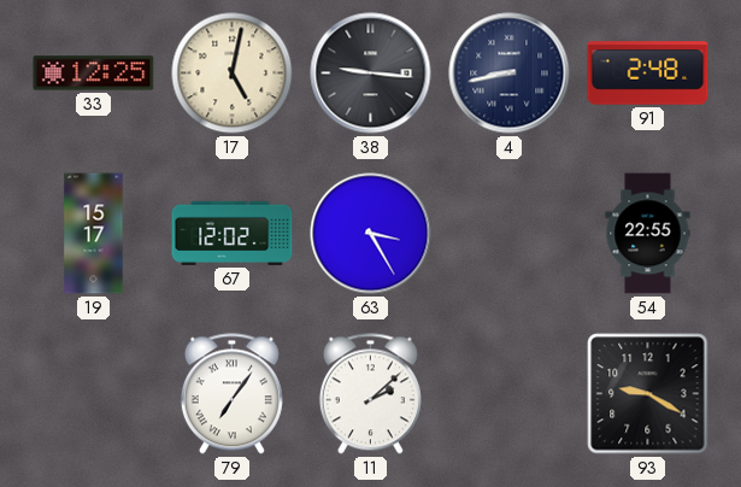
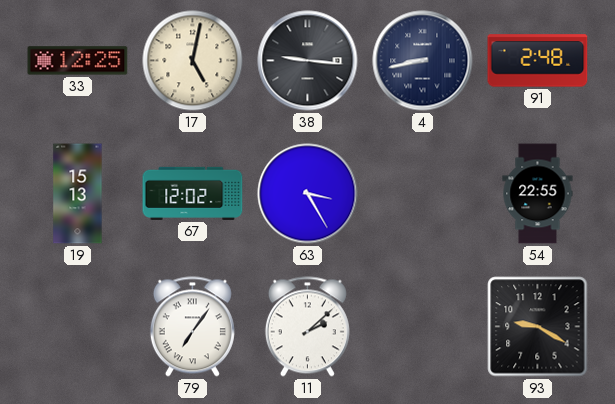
19: 15:17 -> 15:13
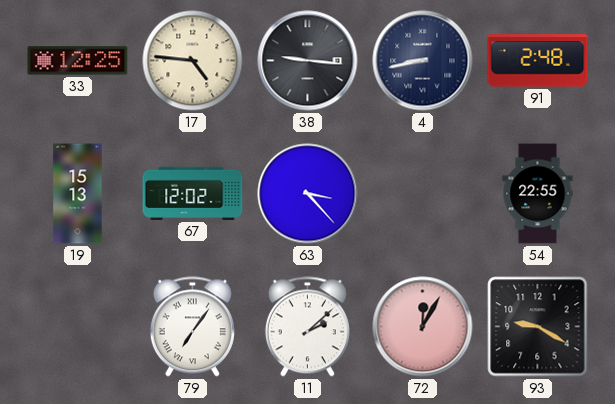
17: 5:02 -> 4:46
63: 3:25 -> 3:23
72: none -> 12:05
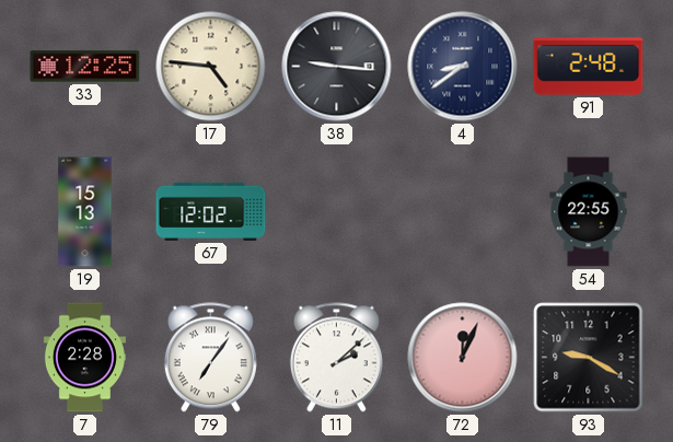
4: 8:43 -> 8:39
63: 3:23 -> none
7: none -> 2:28
72: 12:05 -> 12:04
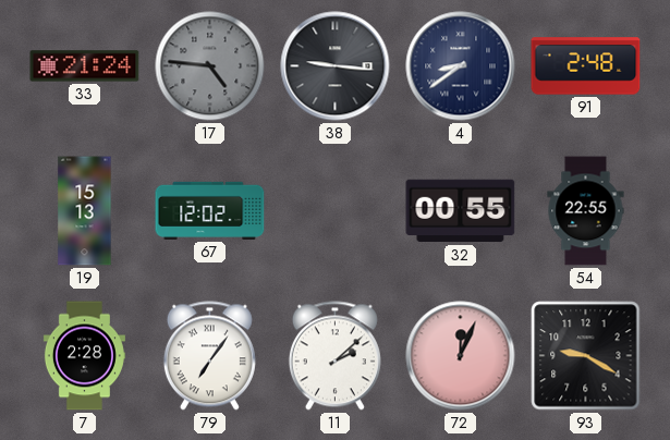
33: 12:25 -> 21:24
17 dial: cream -> grey
32: none -> 00:55
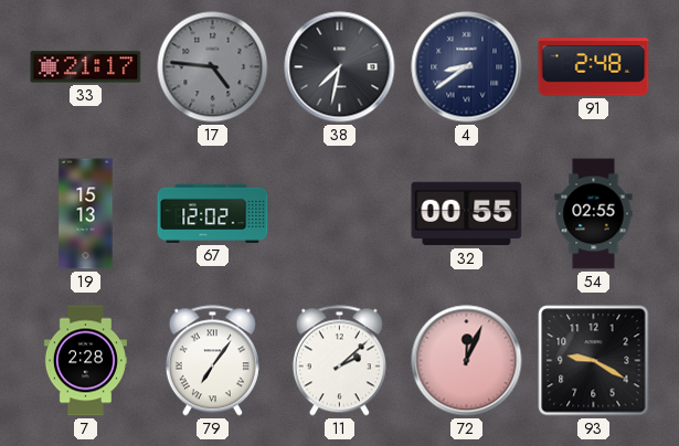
33: 21:24 -> 21:17
38: 9:16 -> 7:32
54: 22:55 -> 02:55
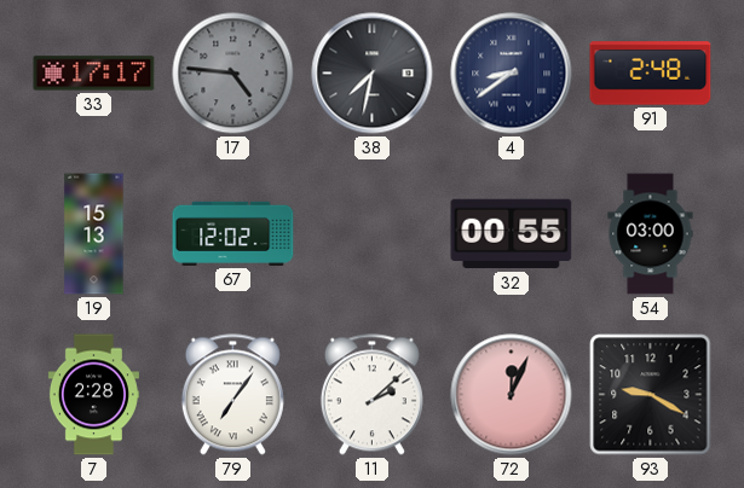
33: 21:17 -> 17:17
54: 02:55 -> 03:00
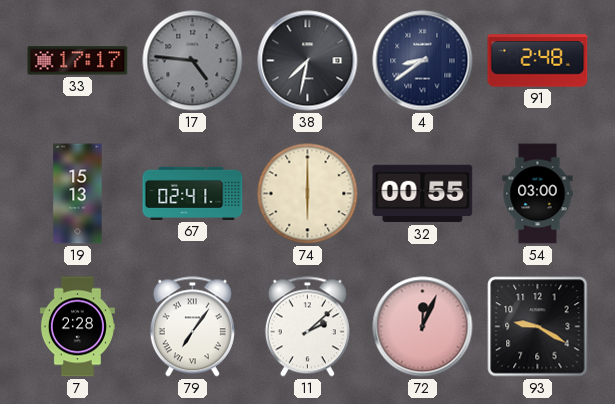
67: 12:02 -> 02:41
74: none -> 6:00
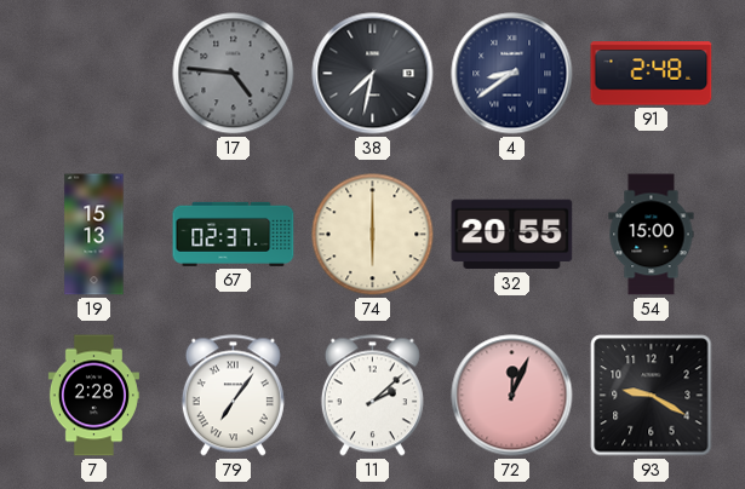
33: 17:17 -> none
67: 02:41 -> 02:37
32: 00:55 -> 20:55
54: 03:00 -> 15:00
